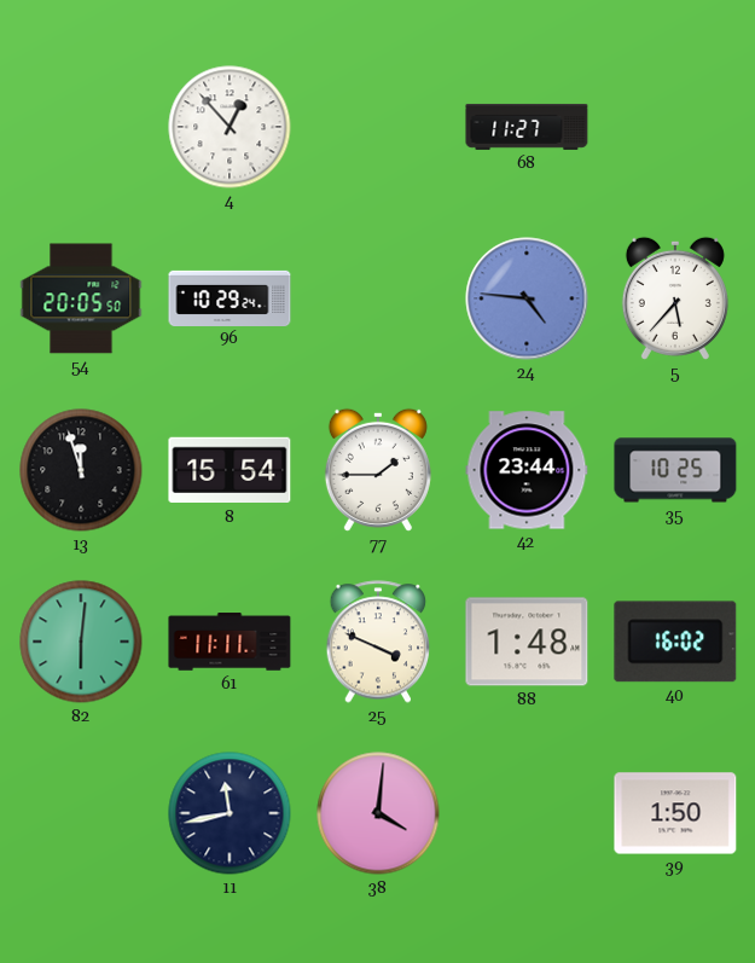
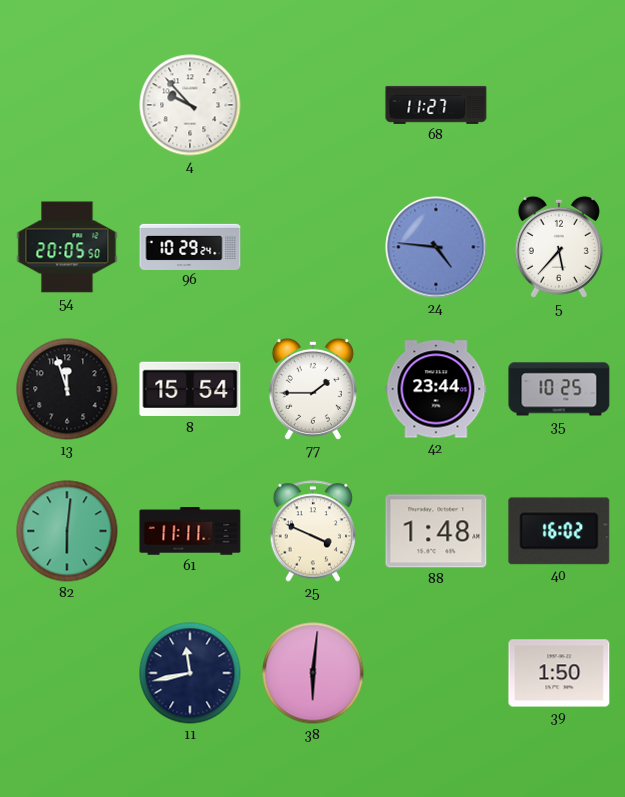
4: 12:53 -> 9:53
38: 4:01 -> 6:01
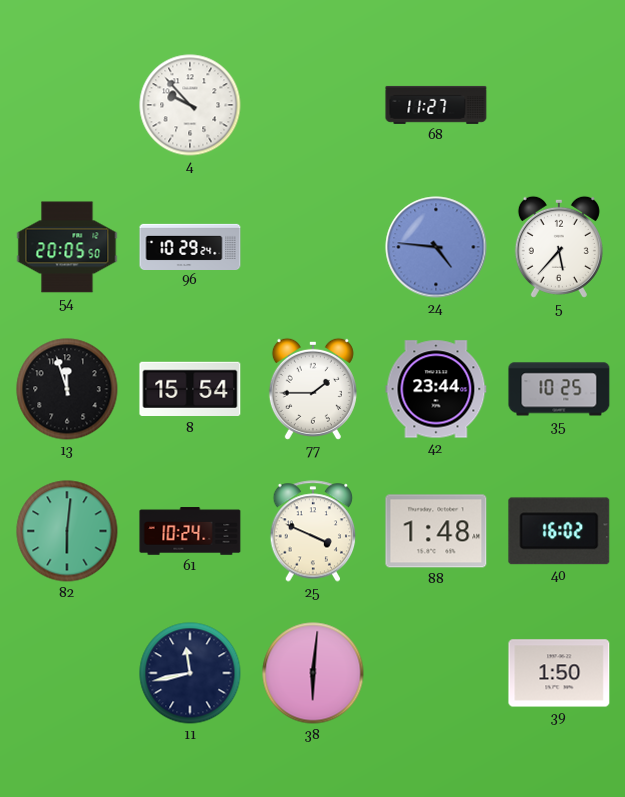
61: 11:11 -> 10:24
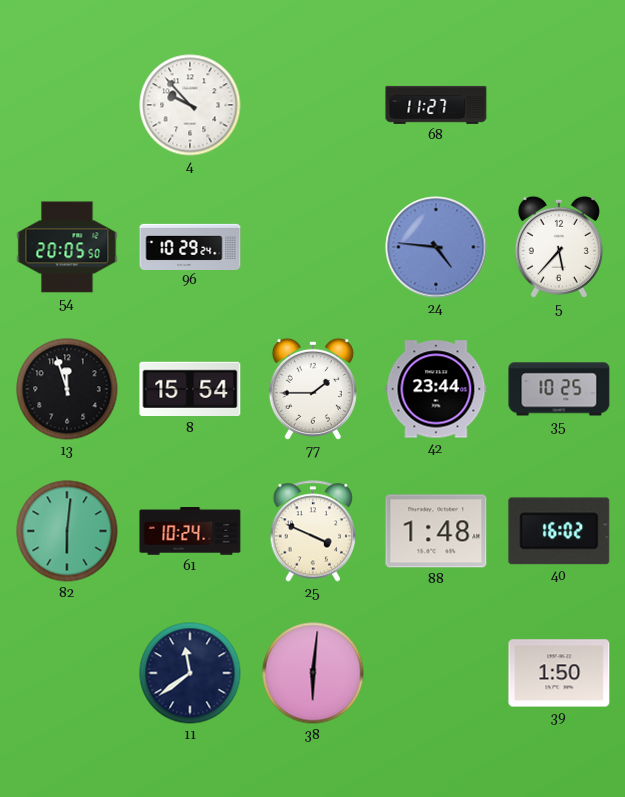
11: 11:43 -> 11:39
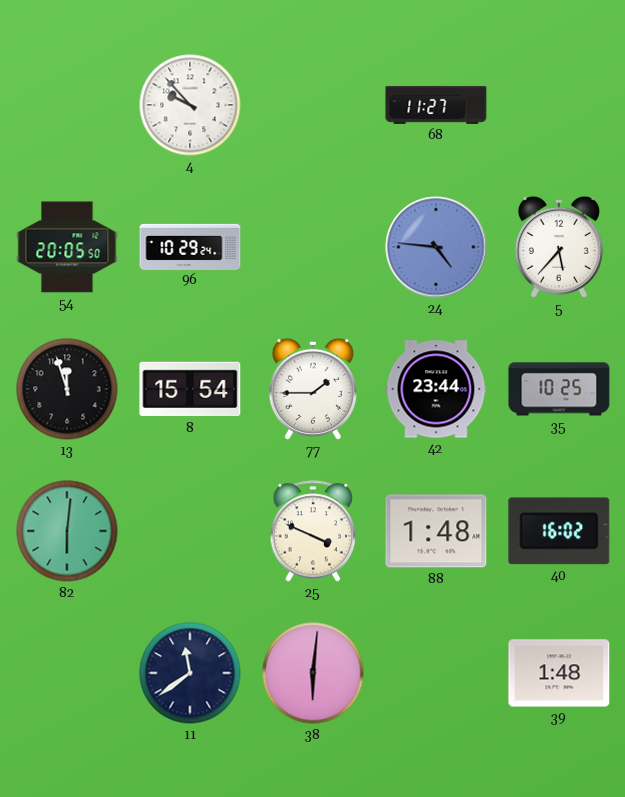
61: 10:24 -> none
39: 1:50 -> 1:48
